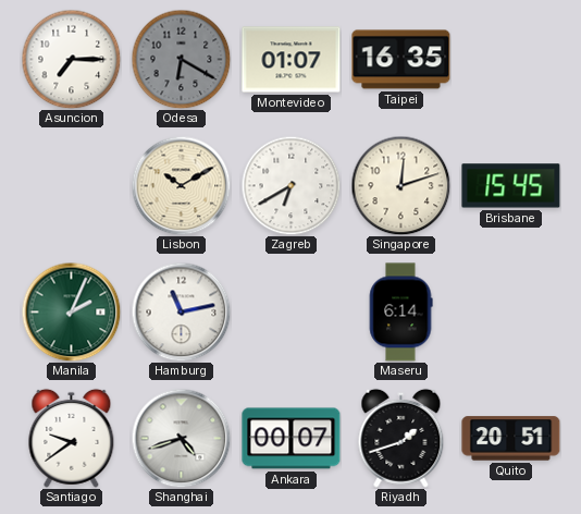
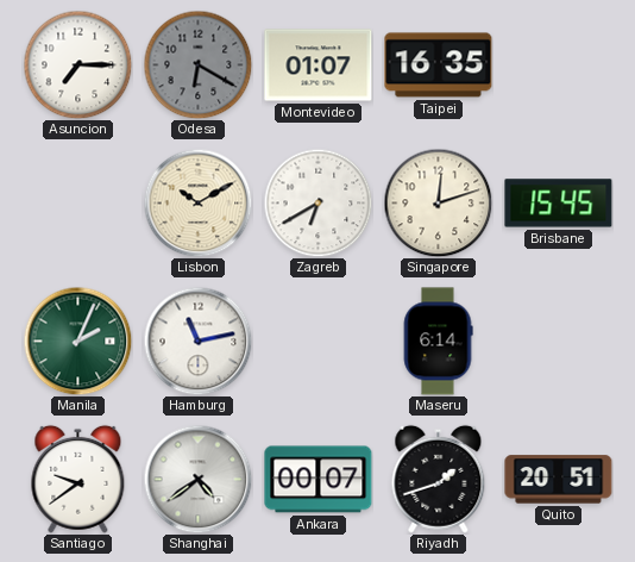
Shanghai: 4:42 -> 4:39
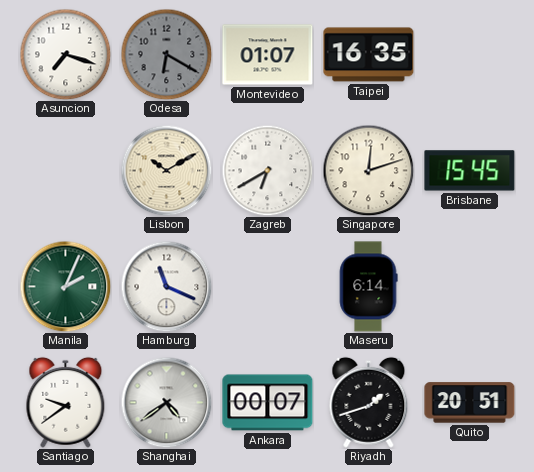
Asuncion: 7:15 -> 7:18
Hamburg: 11:13 -> 11:19
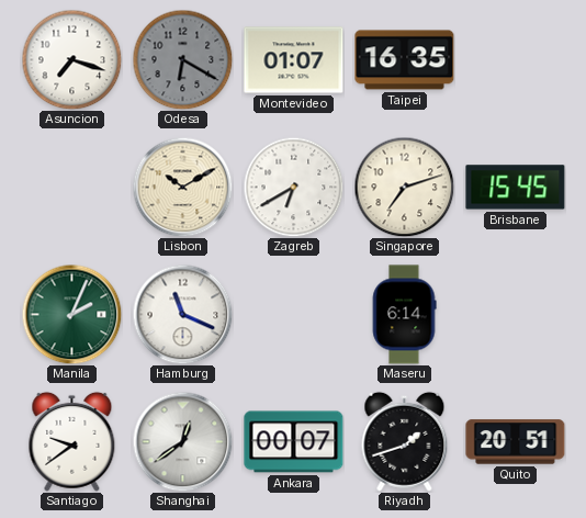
Singapore: 12:12 -> 7:12
Shanghai: 4:39 -> 12:39
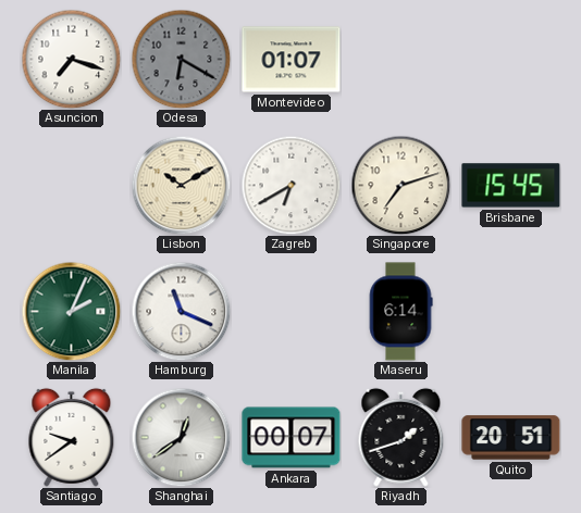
Taipei: 16:35 -> none
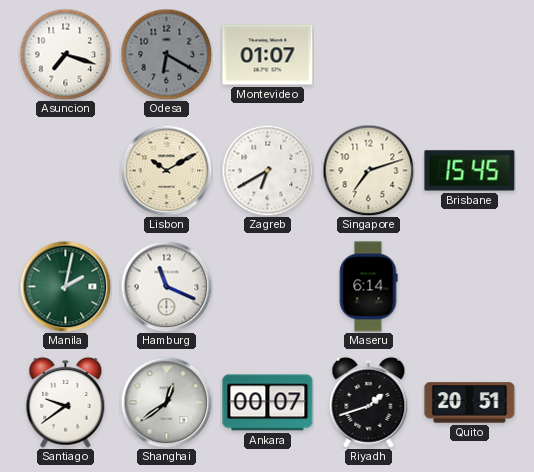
Manila: 2:04 -> 2:02
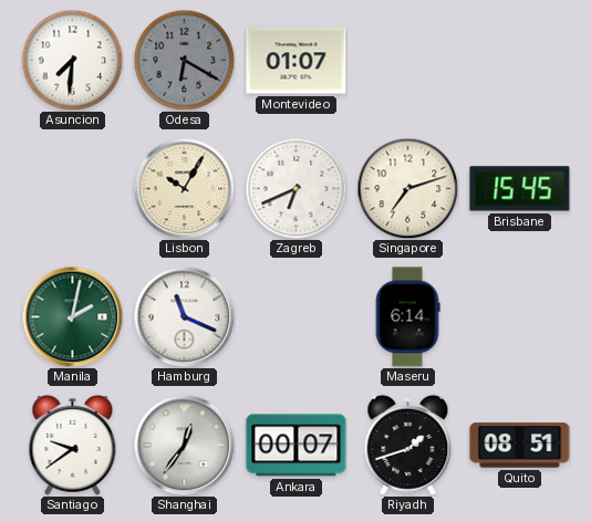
Asuncion: 7:18 -> 7:31
Lisbon: 10:10 -> 10:05
Zagreb: 6:40 -> 6:41
Shanghai: 12:39 -> 12:36
Quito: 20:51 -> 08:51
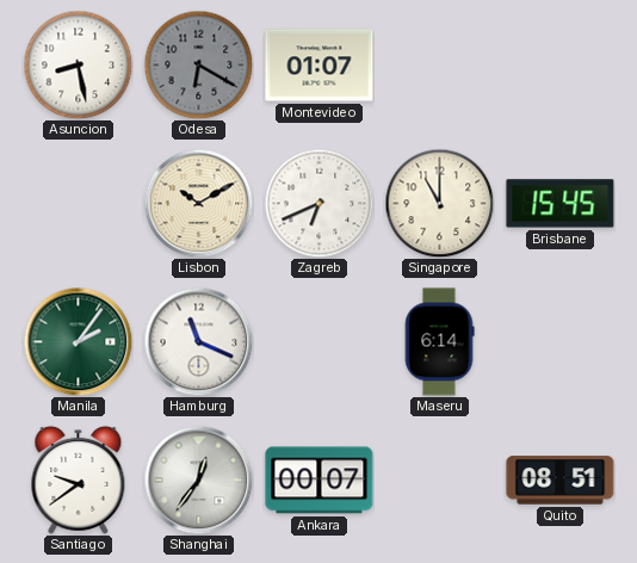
Asuncion: 7:31 -> 8:28
Lisbon: 10:05 -> 10:10
Singapore: 7:12 -> 11:00
Manila: 2:02 -> 2:06
Riyadh: 1:42 -> none
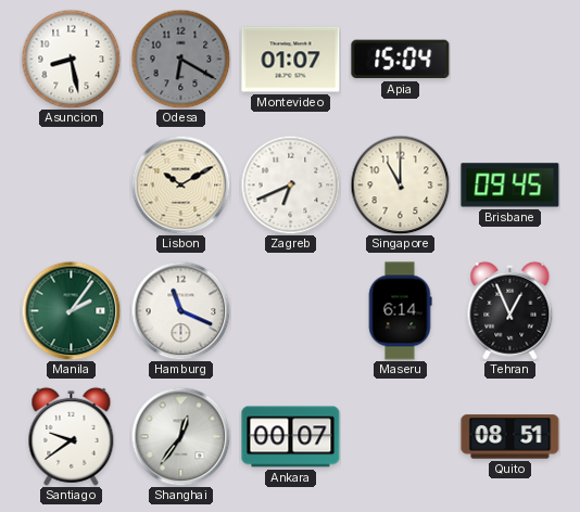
Apia: none -> 15:04
Brisbane: 15:45 -> 09:45
Tehran: none -> 12:56
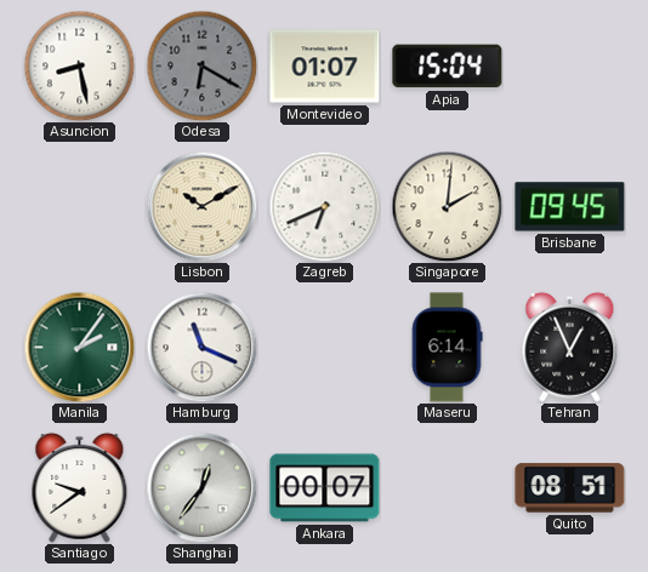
Singapore: 11:00 -> 2:01
